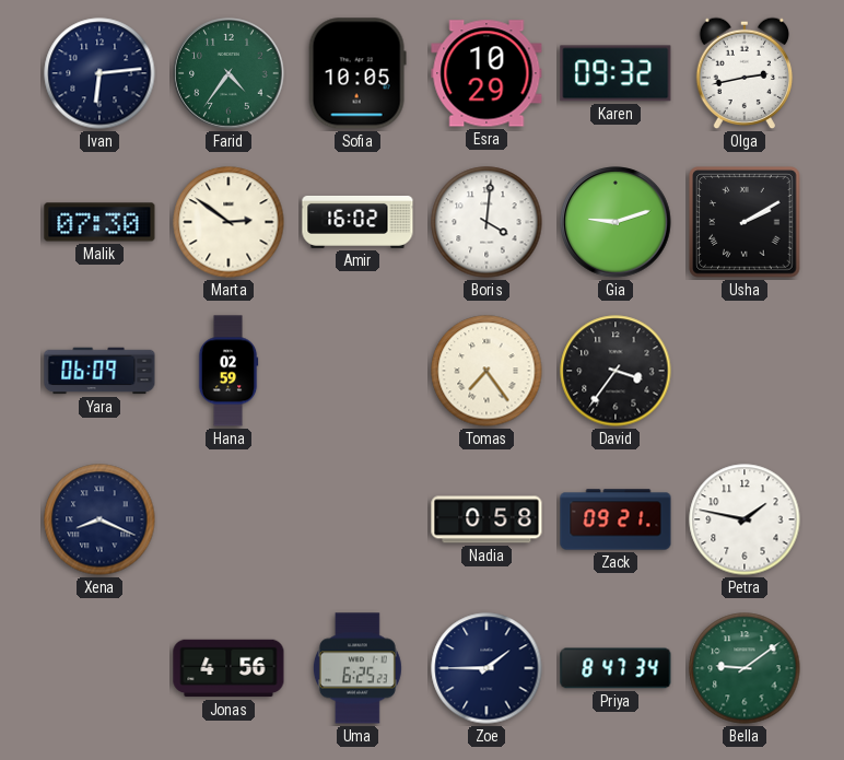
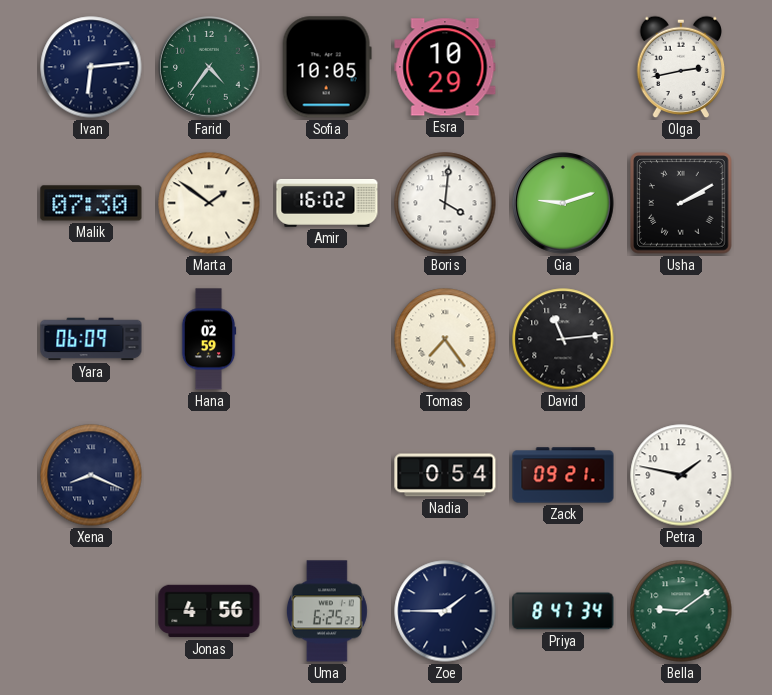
Karen: 09:32 -> none
Marta: 2:51 -> 1:51
David: 3:36 -> 11:14
Nadia: 0:58 -> 0:54
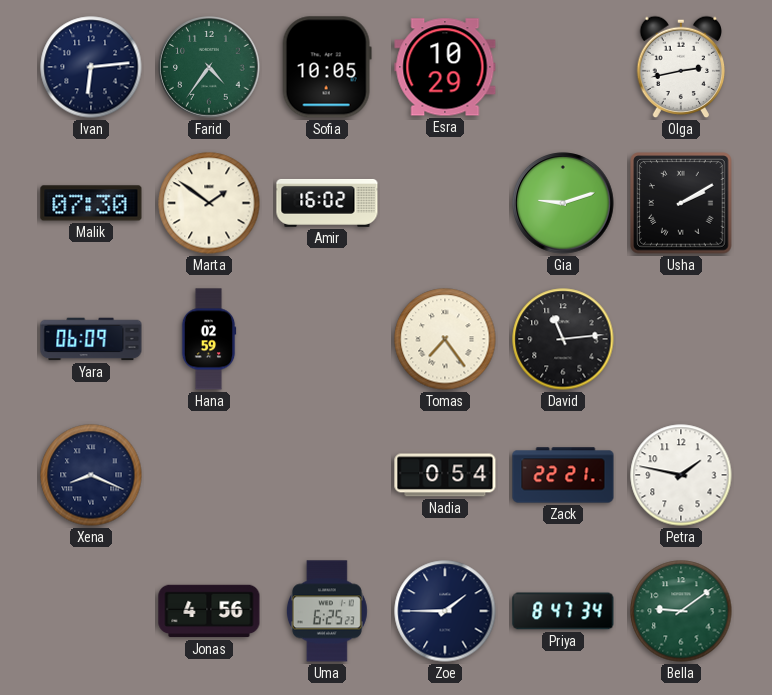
Boris: 4:01 -> none
Zack: 09:21 -> 22:21
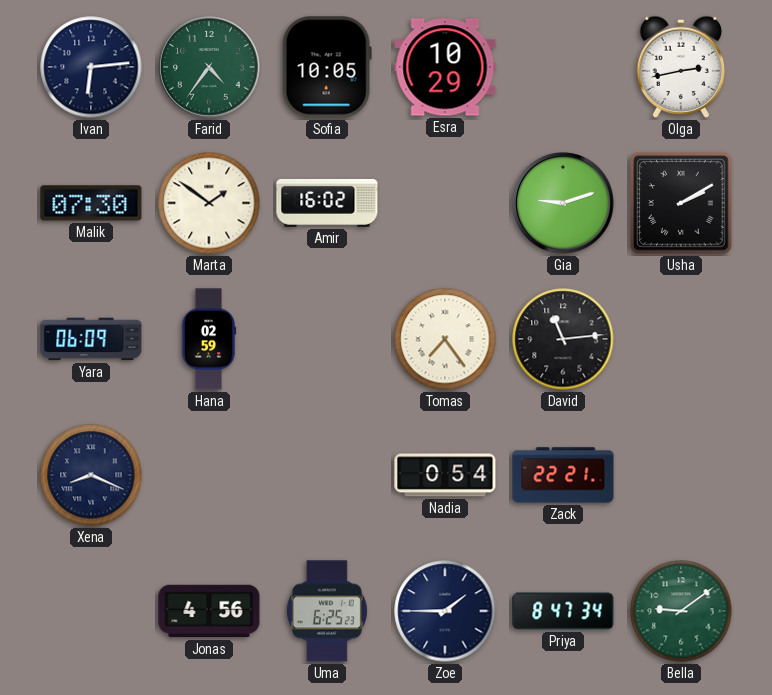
Petra: 1:47 -> none
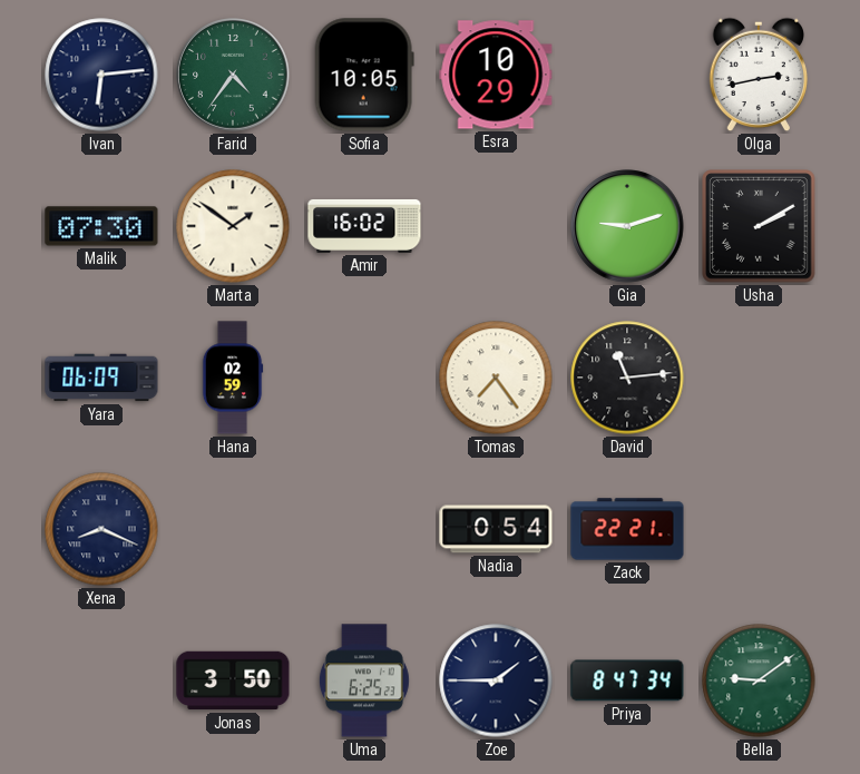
Jonas: 4:56 -> 3:50
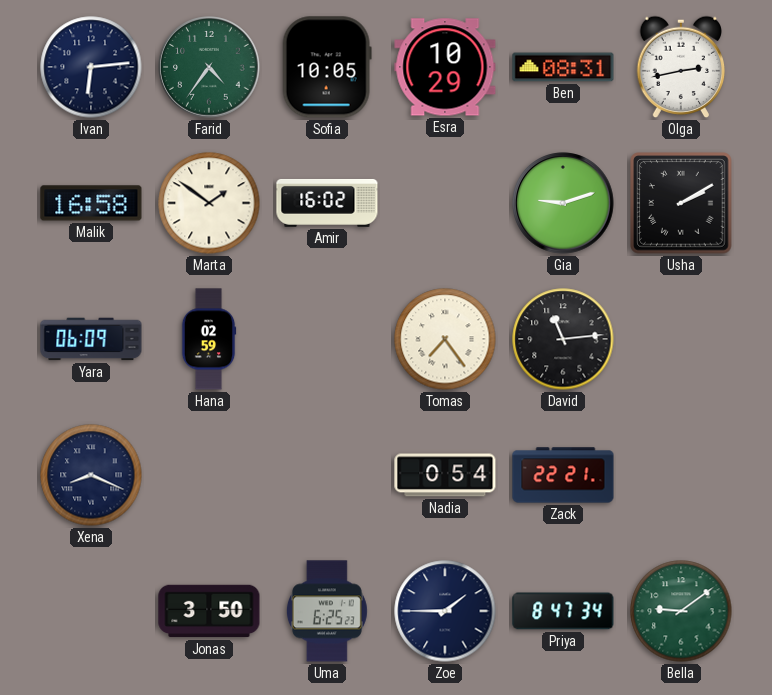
Ben: none -> 08:31
Malik: 07:30 -> 16:58
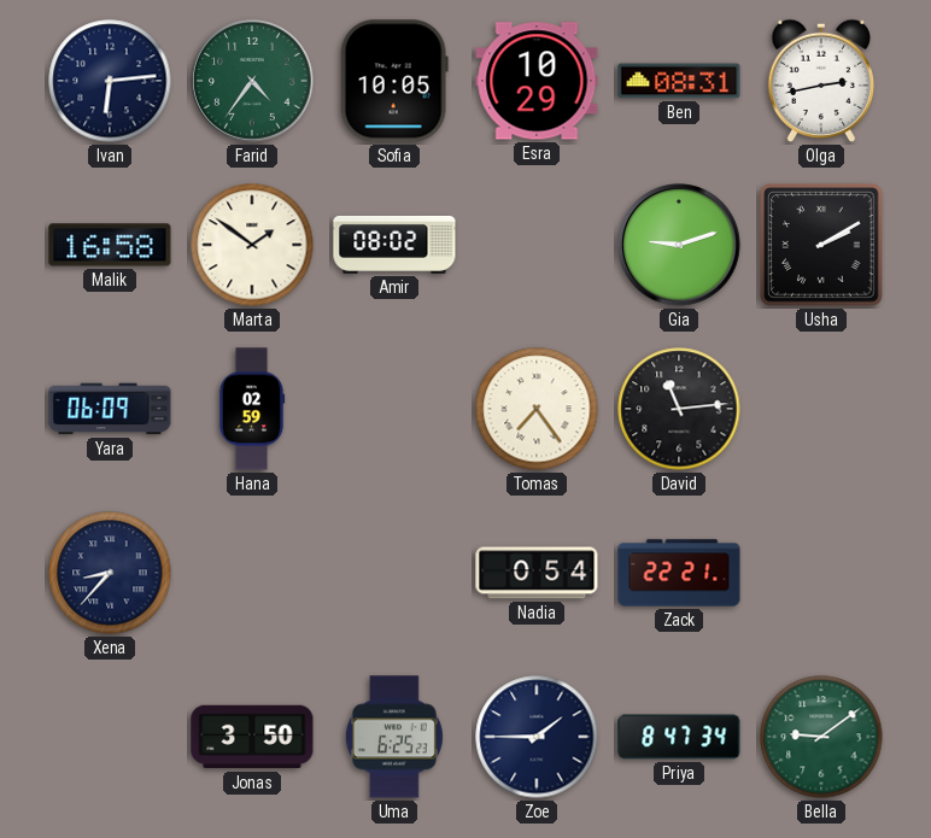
Amir: 16:02 -> 08:02
Xena: 8:19 -> 8:37
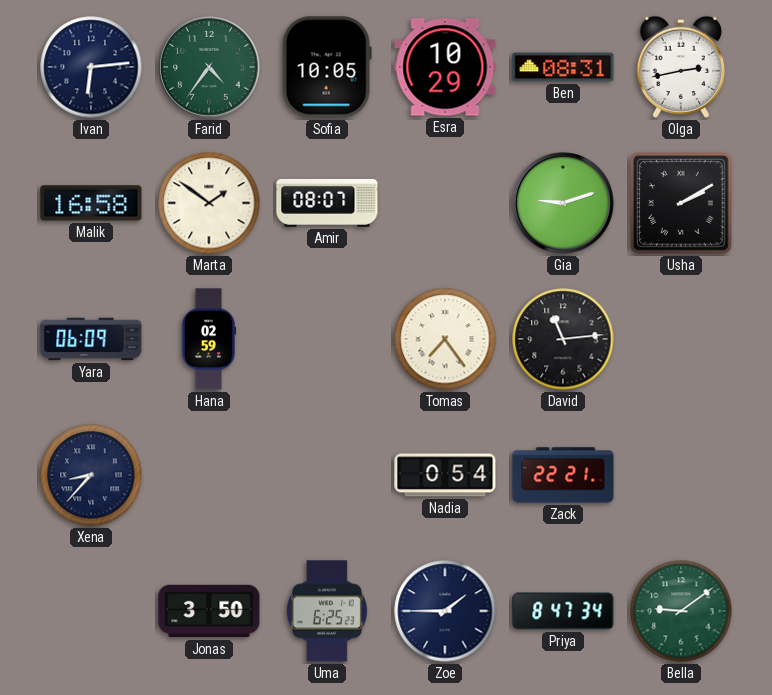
Amir: 08:02 -> 08:07
